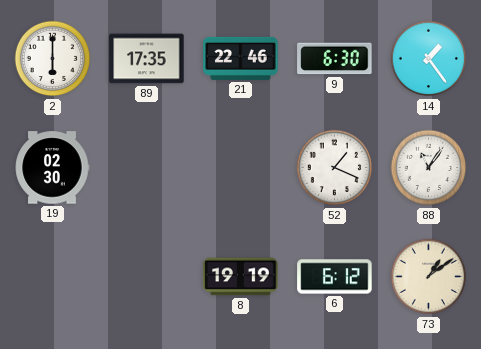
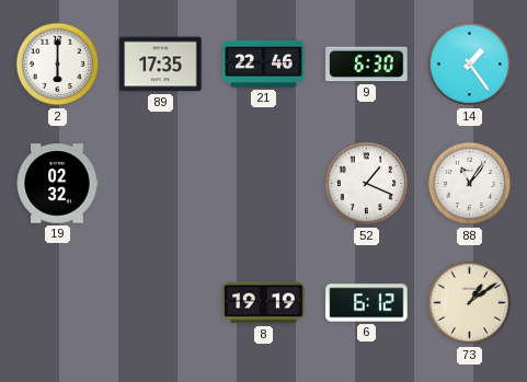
19: 02:30 -> 02:32
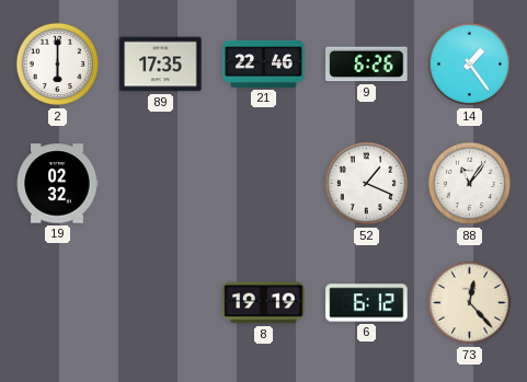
9: 6:30 -> 6:26
73: 1:09 -> 12:23
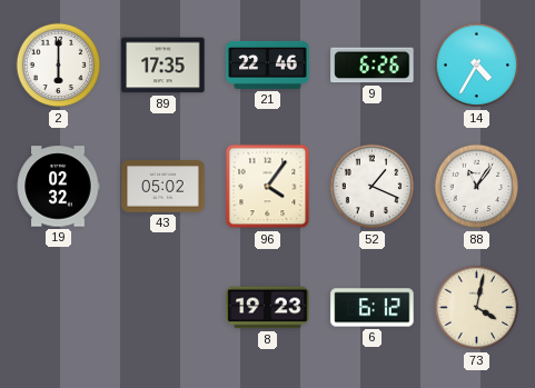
14: 1:24 -> 4:35
43: none -> 05:02
96: none -> 4:06
8: 19:19 -> 19:23
73: 12:23 -> 4:02
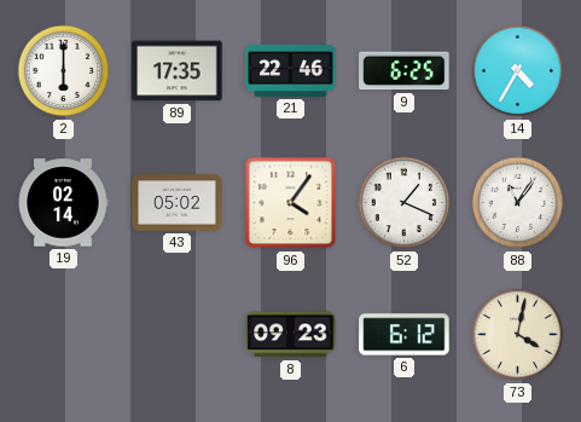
9: 6:26 -> 6:25
19: 02:32 -> 02:14
8: 19:23 -> 09:23
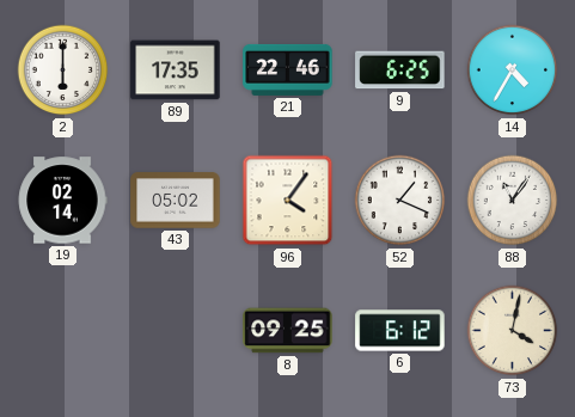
8: 09:23 -> 09:25
